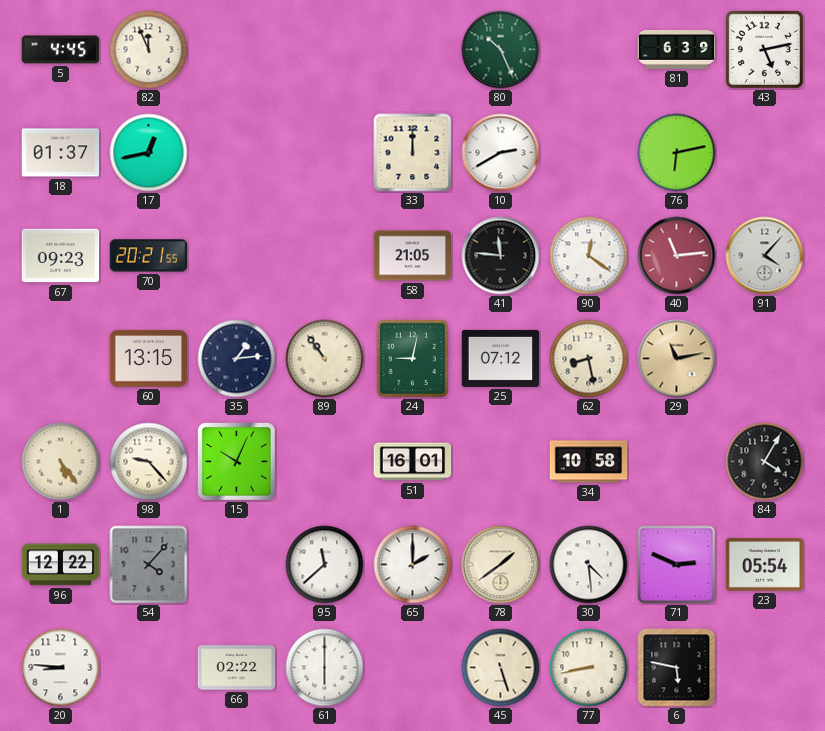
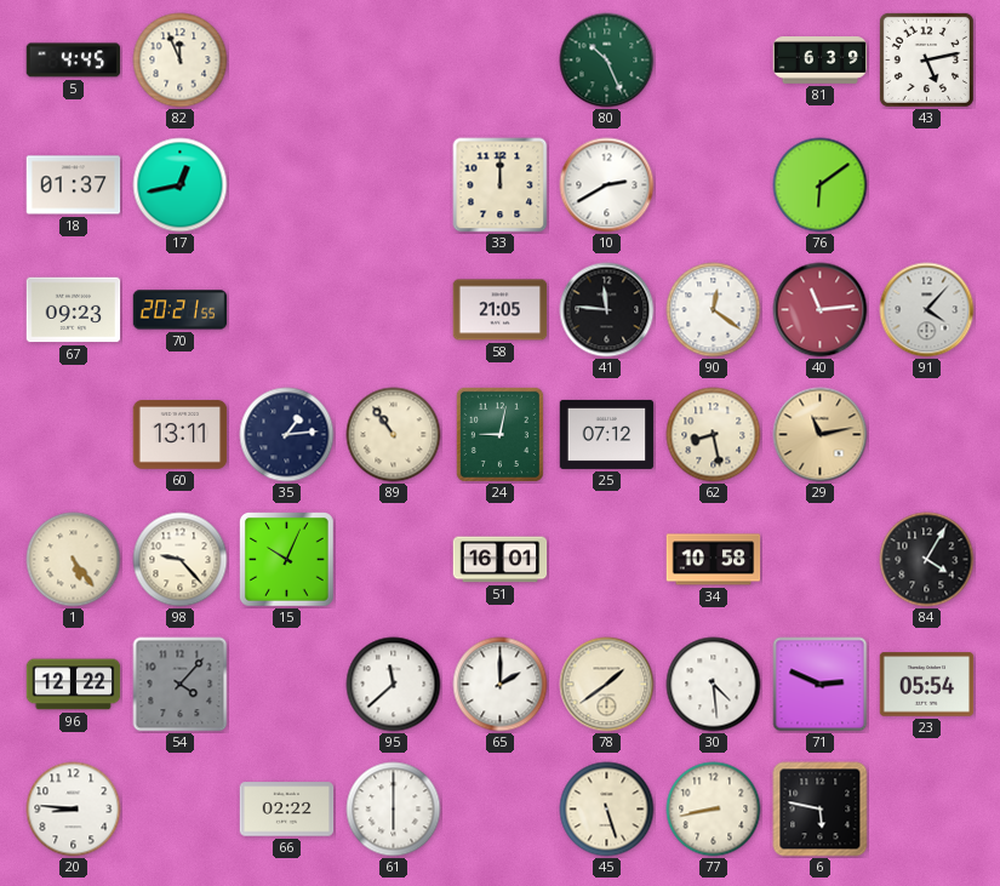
76: 6:13 -> 6:09
60: 13:15 -> 13:11
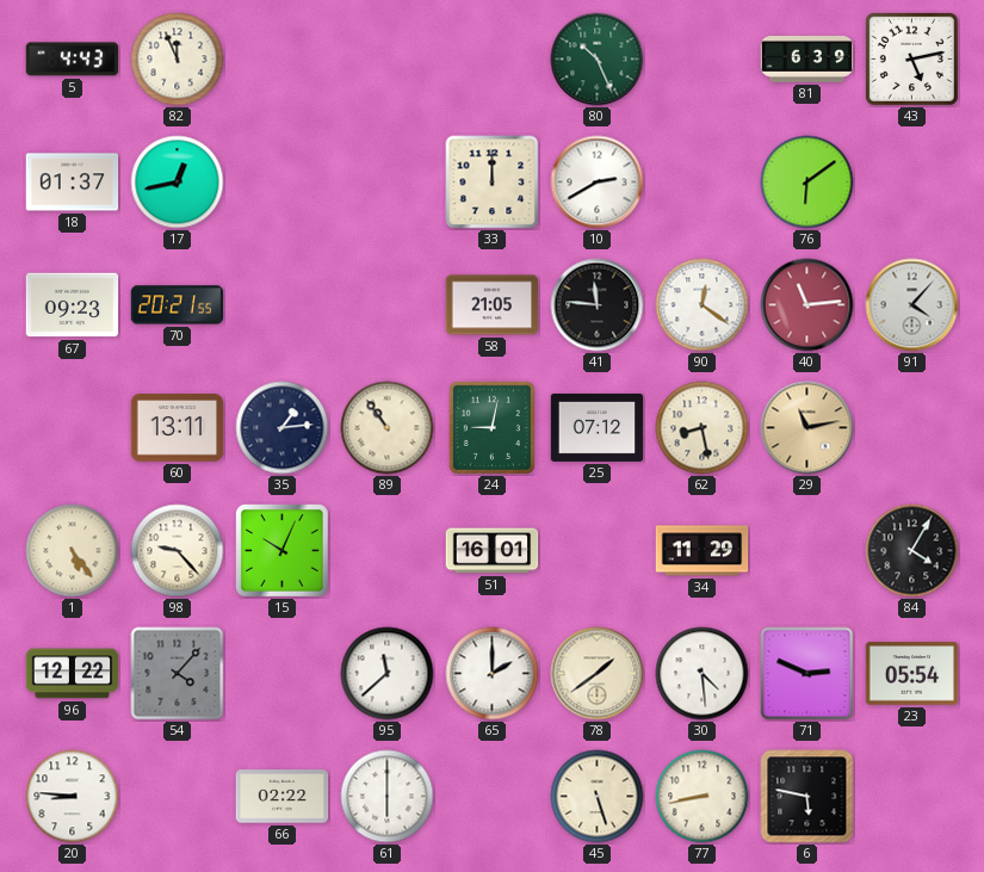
5: 4:45 -> 4:43
34: 10:58 -> 11:29
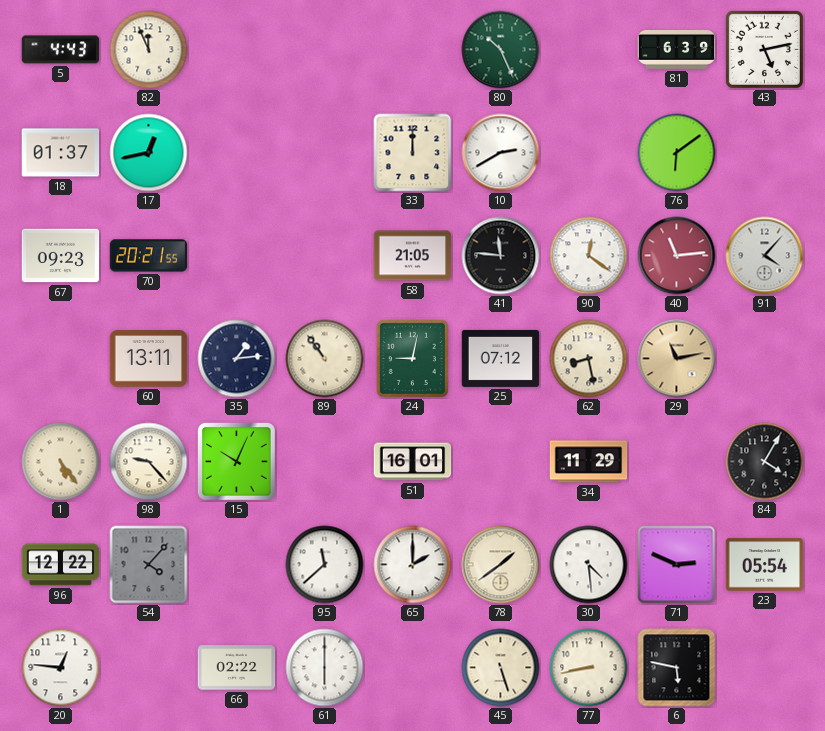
20: 8:46 -> 12:46
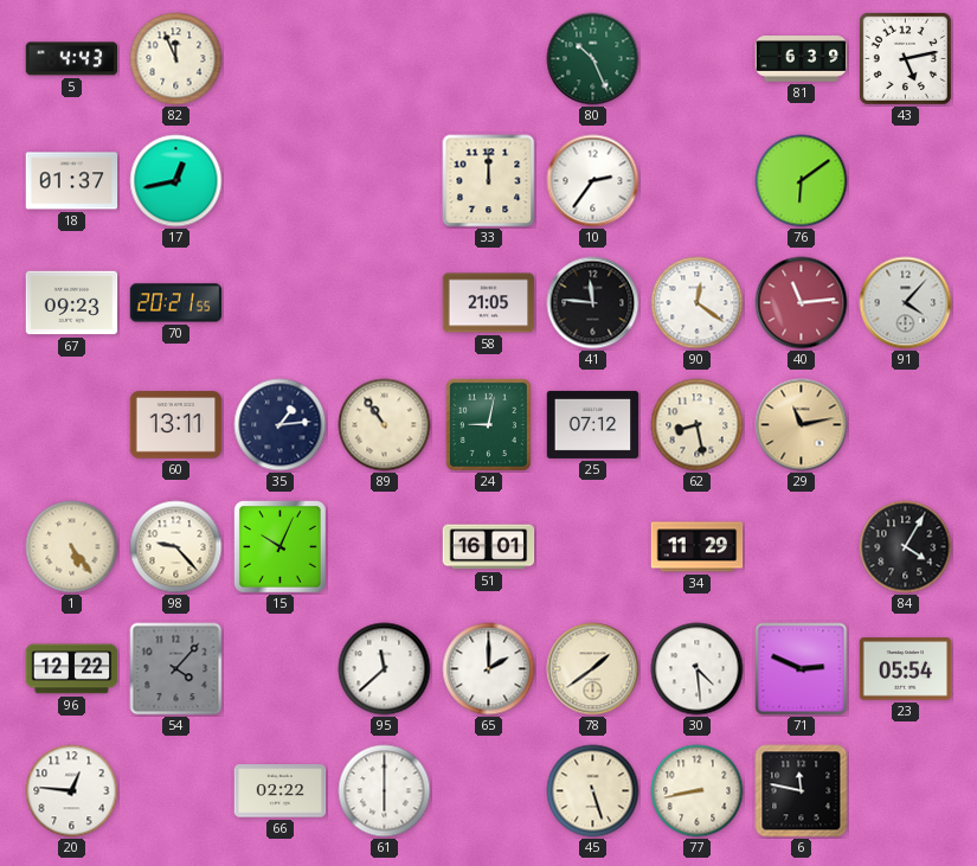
10: 2:40 -> 2:36
6: 5:47 -> 11:47
